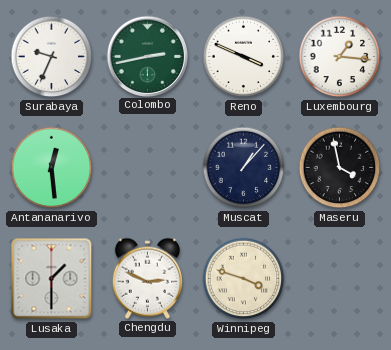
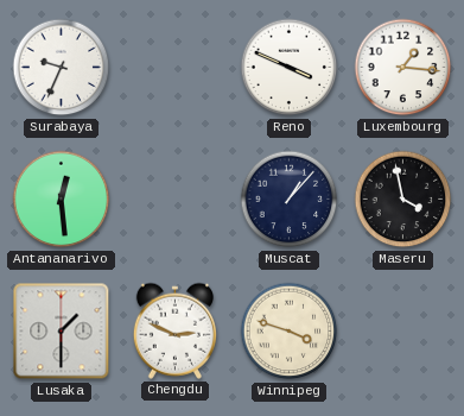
Colombo: 2:43 -> none
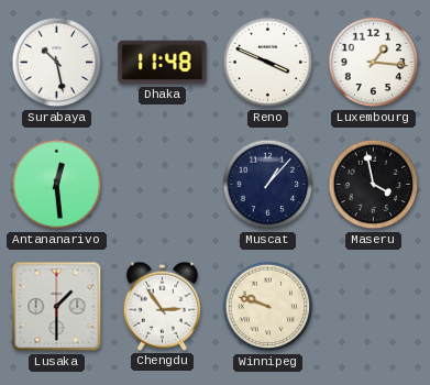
Surabaya: 9:34 -> 10:28
Dhaka: none -> 11:48
Chengdu: 2:49 -> 2:54
Winnipeg: 3:48 -> 9:48
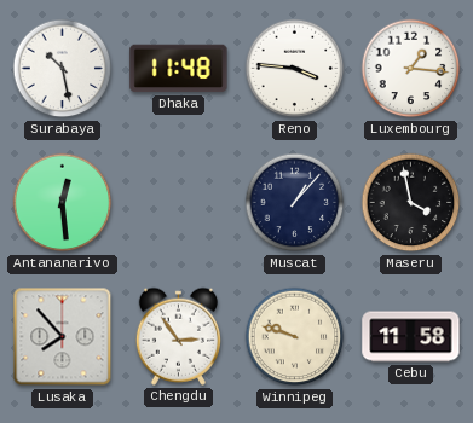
Reno: 3:49 -> 3:46
Lusaka: 1:30 -> 7:53
Cebu: none -> 11:58
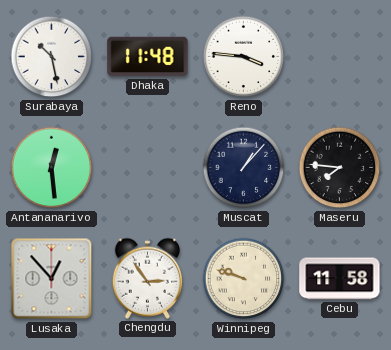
Luxembourg: 1:16 -> none
Maseru: 3:58 -> 7:46
Lusaka: 7:53 -> 12:53
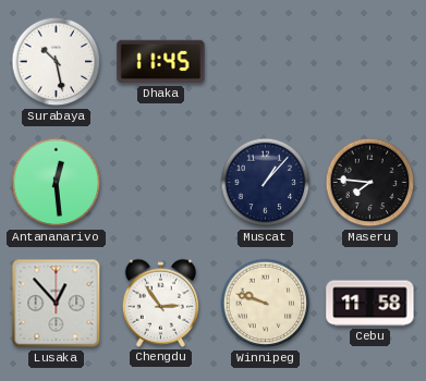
Dhaka: 11:48 -> 11:45
Reno: 3:46 -> none
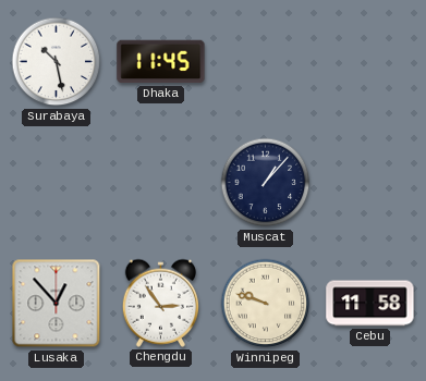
Antananarivo: 12:29 -> none
Maseru: 7:46 -> none
